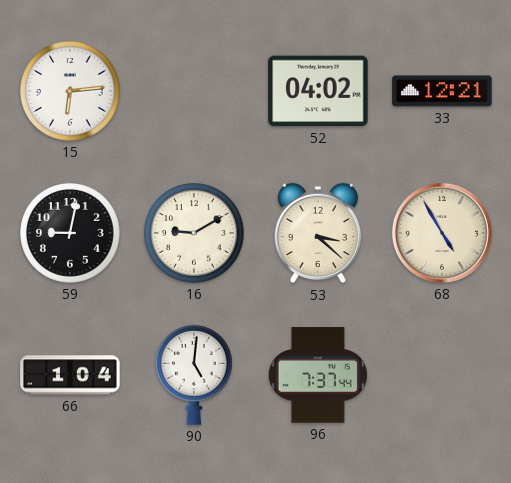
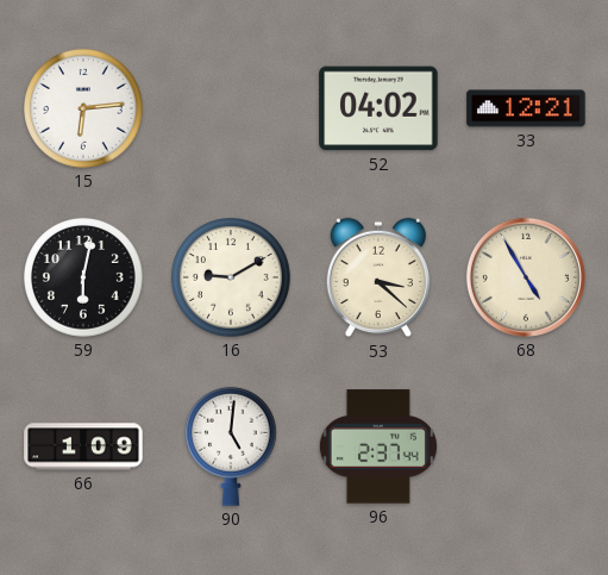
59: 9:02 -> 6:02
66: 1:04 -> 1:09
96: 7:37 -> 2:37
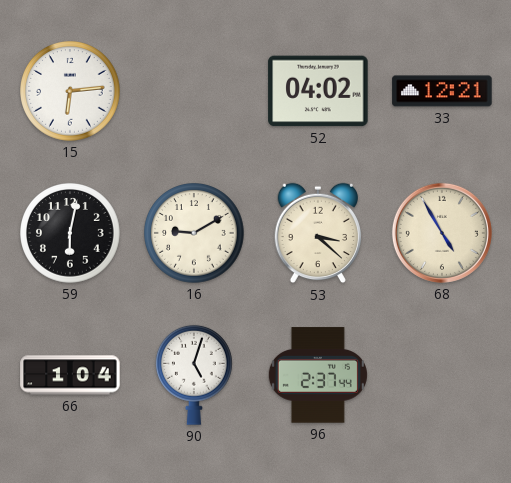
66: 1:09 -> 1:04
90: 5:01 -> 5:03
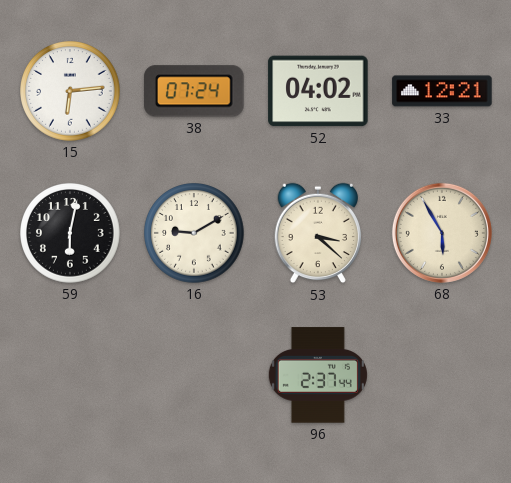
38: none -> 07:24
68: 4:55 -> 5:55
66: 1:04 -> none
90: 5:03 -> none
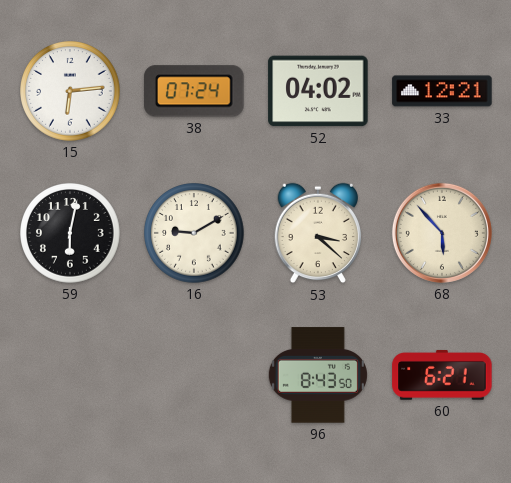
68: 5:55 -> 5:53
96: 2:37 -> 8:43
60: none -> 6:21
